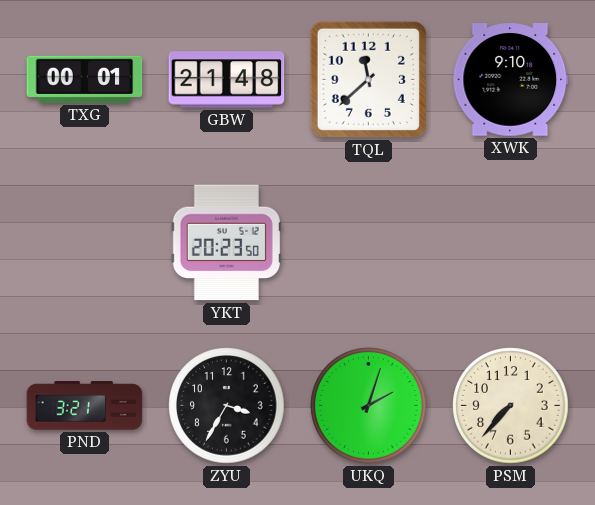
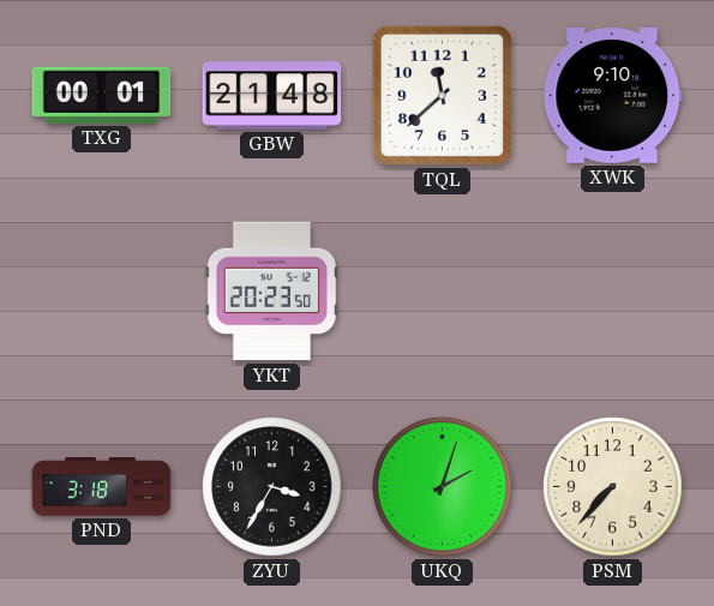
PND: 3:21 -> 3:18
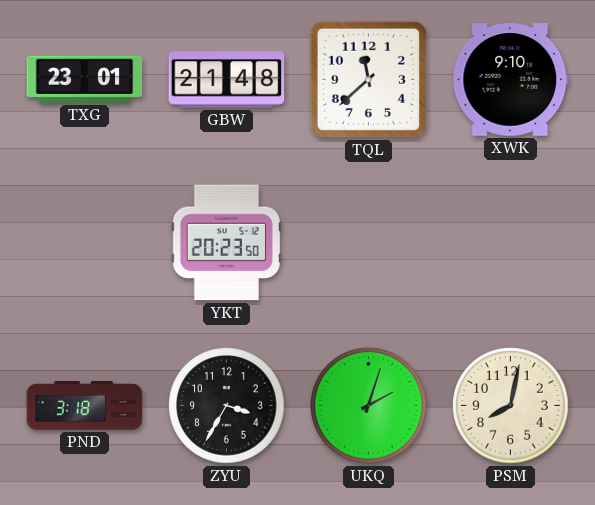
TXG: 00:01 -> 23:01
PSM: 7:37 -> 8:02
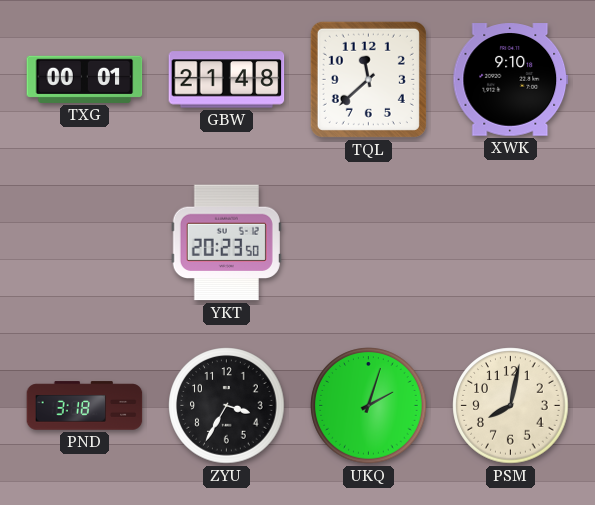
TXG: 23:01 -> 00:01
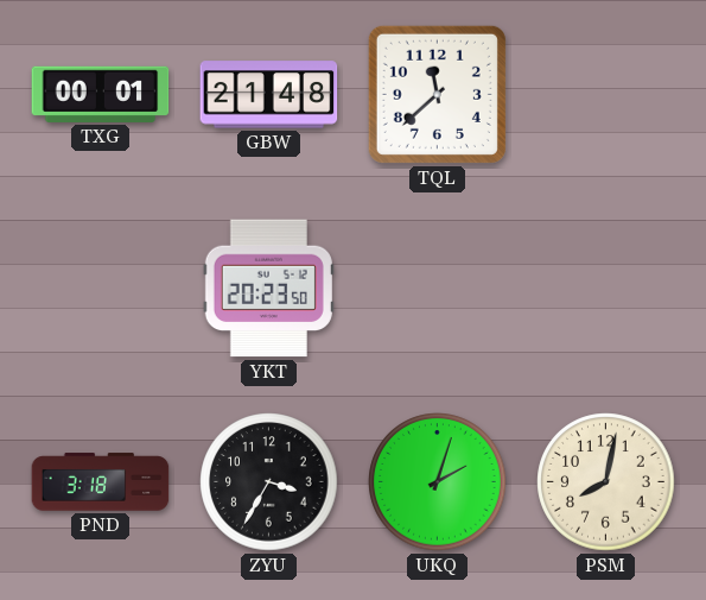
XWK: 9:10 -> none
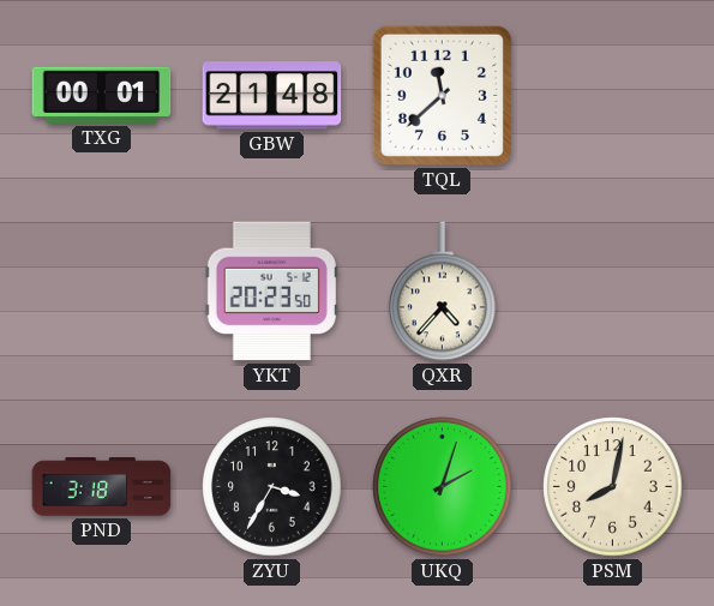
QXR: none -> 4:37
